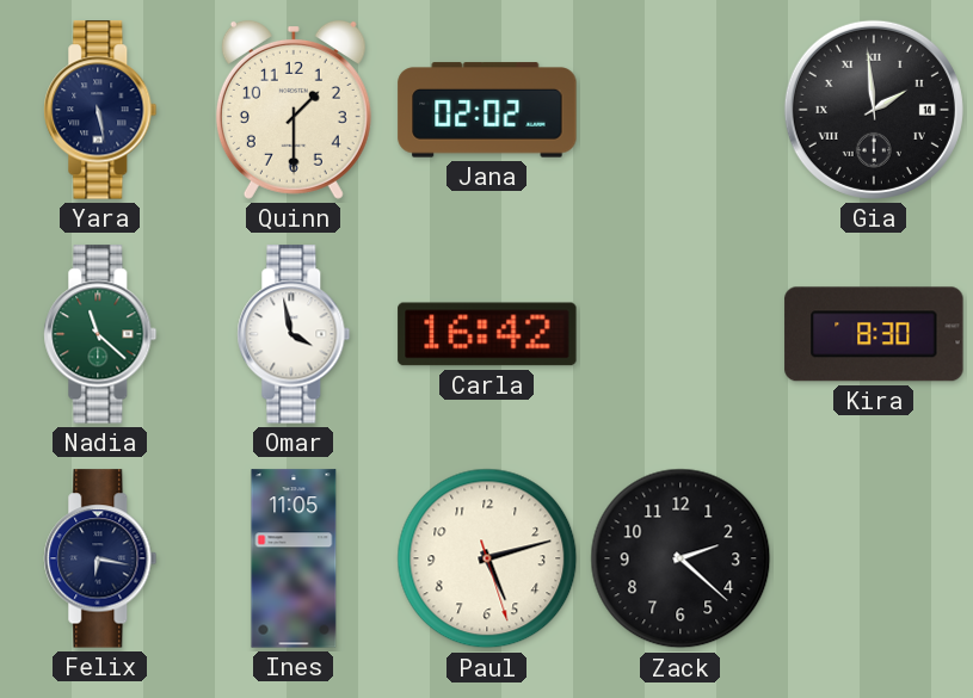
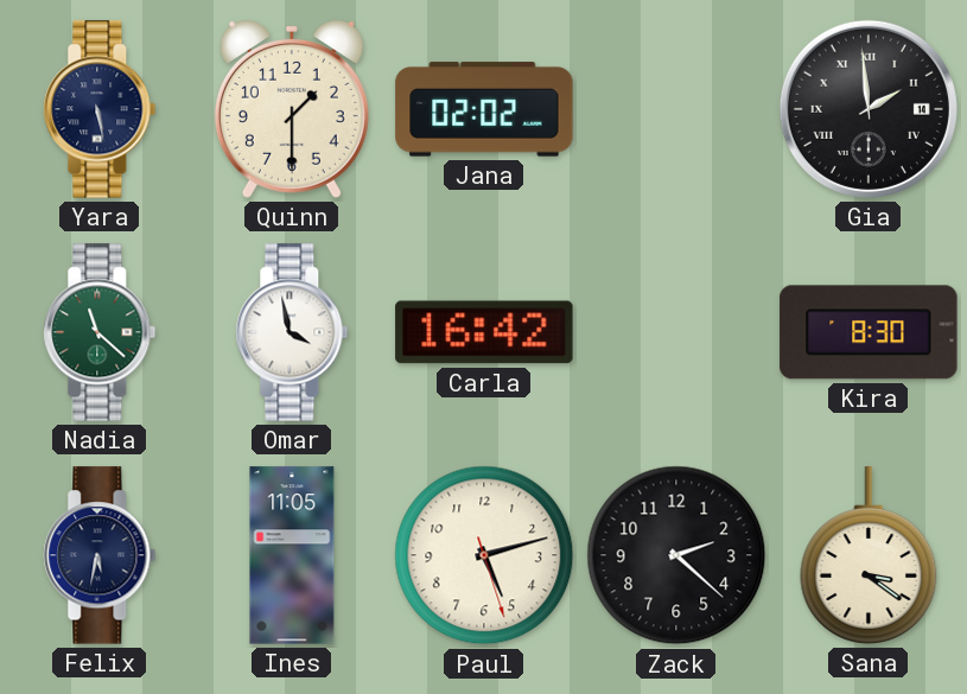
Felix: 6:17 -> 5:32
Sana: none -> 3:21
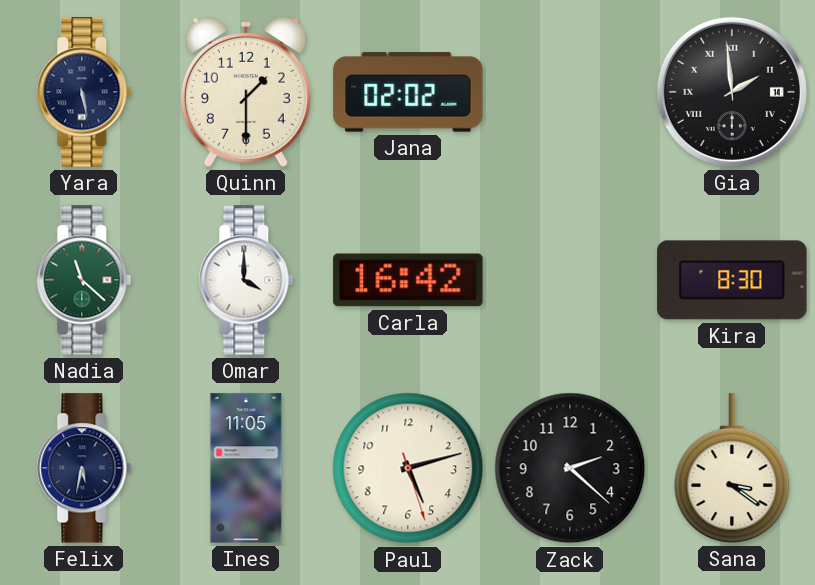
Omar: 3:58 -> 4:00
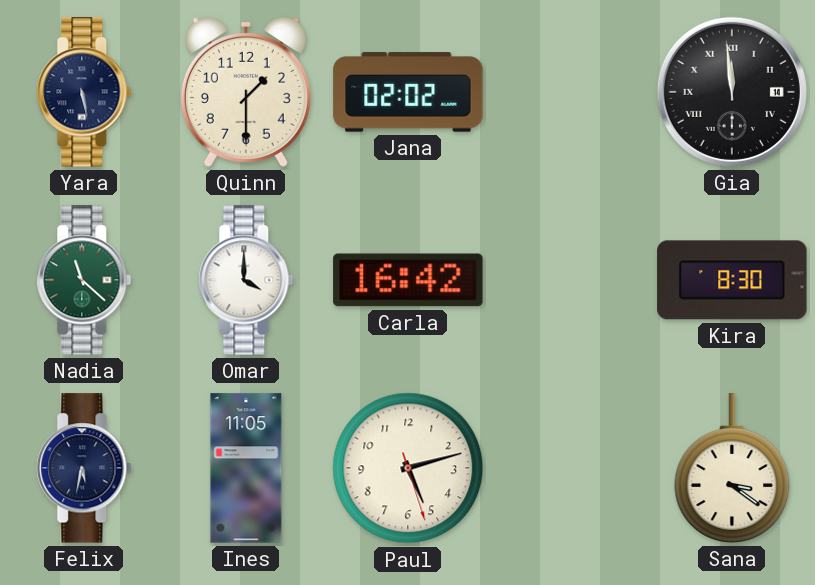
Gia: 1:59 -> 11:59
Zack: 2:22 -> none
